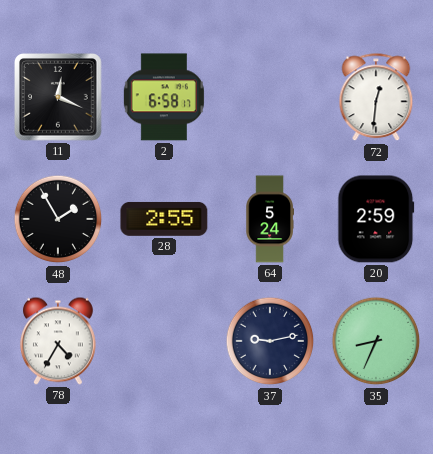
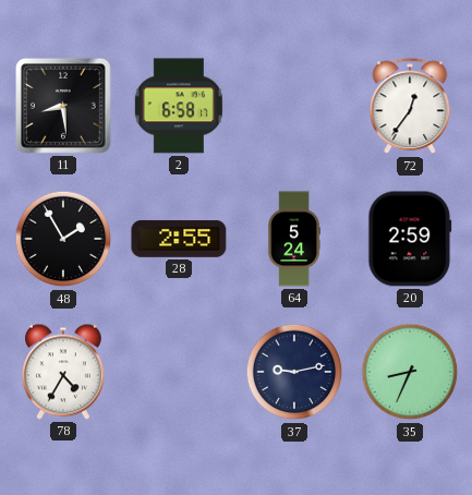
11: 12:19 -> 8:29
72: 12:31 -> 12:36
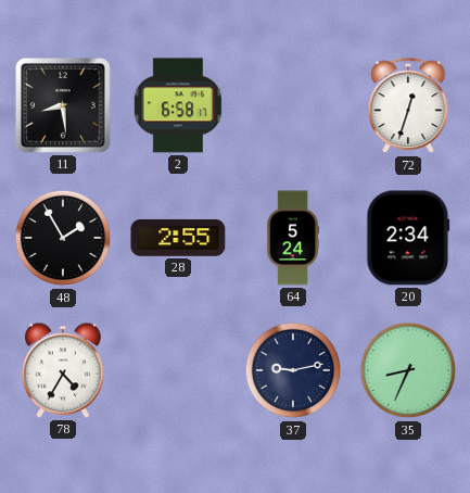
72: 12:36 -> 12:33
20: 2:59 -> 2:34
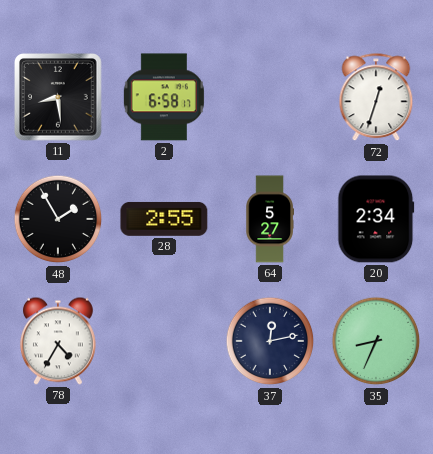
64: 5:24 -> 5:27
37: 9:13 -> 12:13
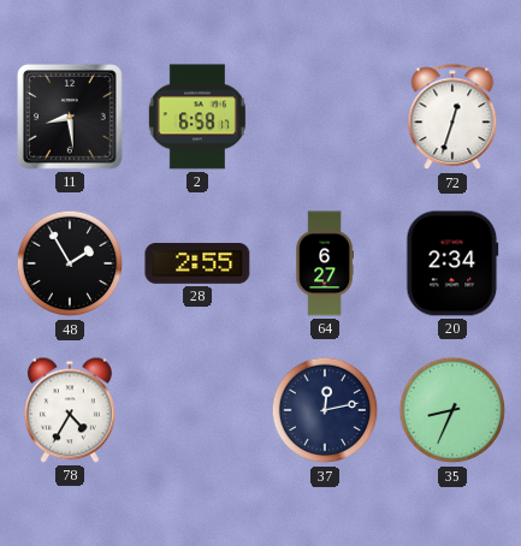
64: 5:27 -> 6:27
